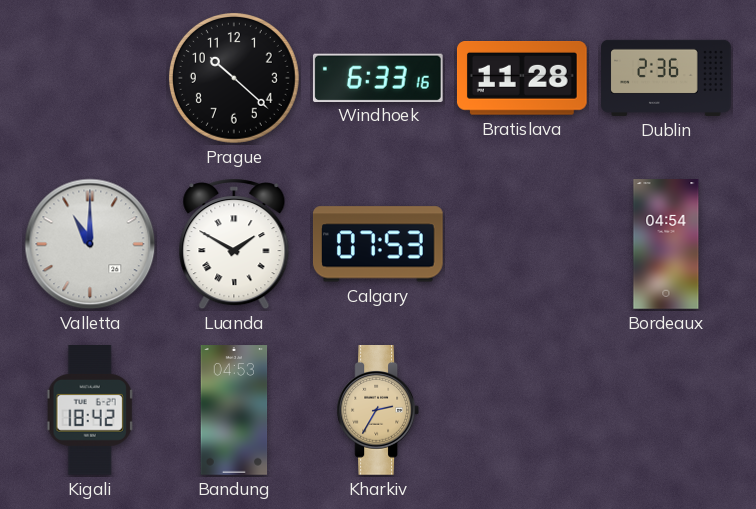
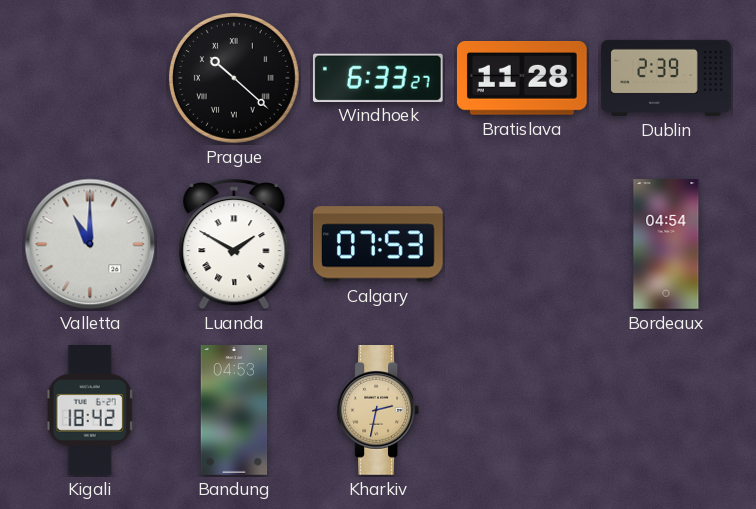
Prague numerals: Arabic -> Roman
Windhoek: 6:33:16 -> 6:33:27
Dublin: 2:36 -> 2:39
Kharkiv: 2:35 -> 2:32
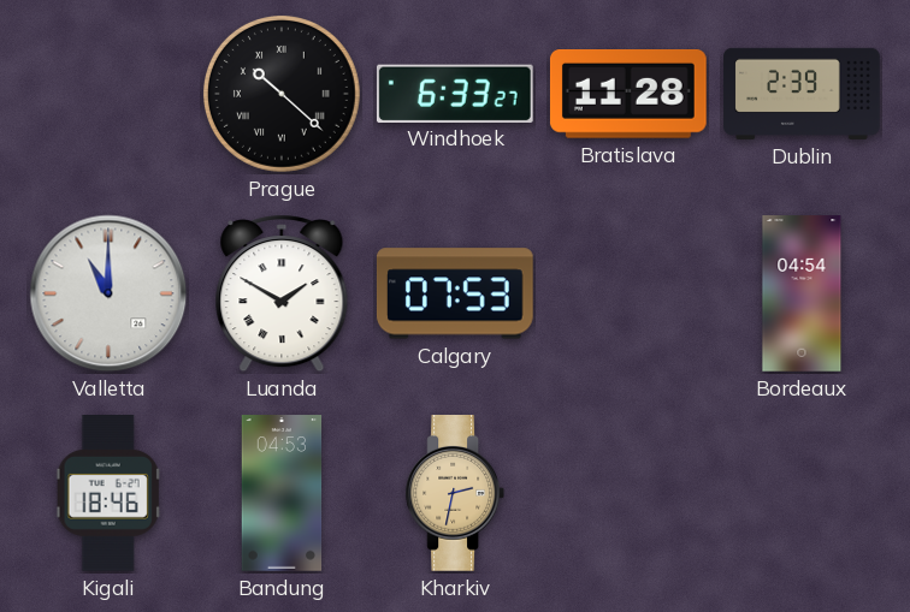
Kigali: 18:42 -> 18:46
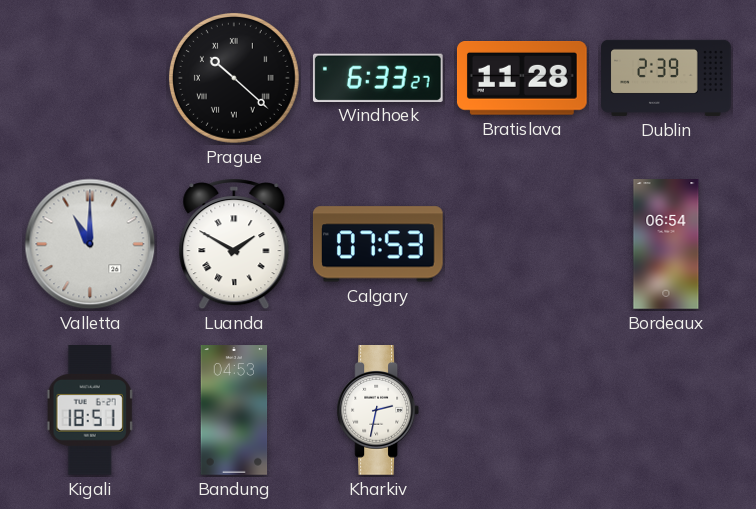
Bordeaux: 04:54 -> 06:54
Kigali: 18:46 -> 18:51
Kharkiv dial: champagne -> white
